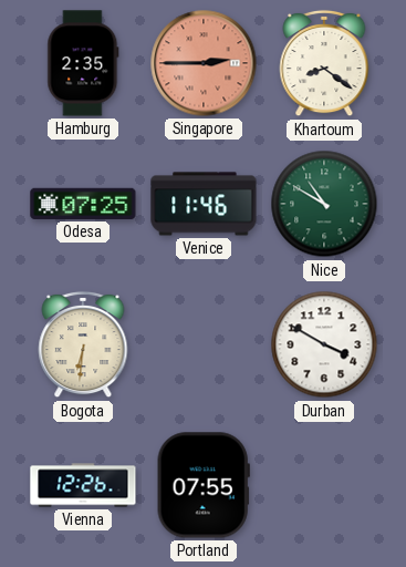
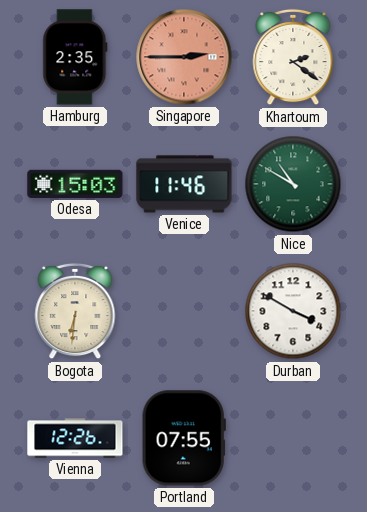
Khartoum: 8:21 -> 2:21
Odesa: 07:25 -> 15:03
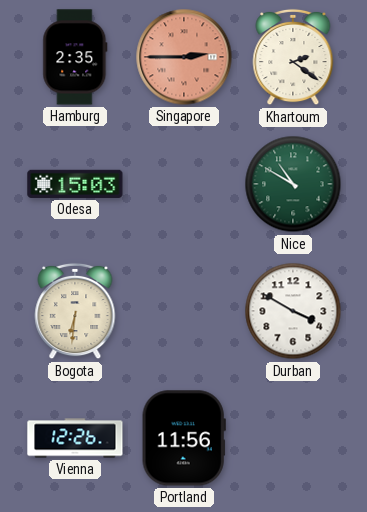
Venice: 11:46 -> none
Portland: 07:55 -> 11:56
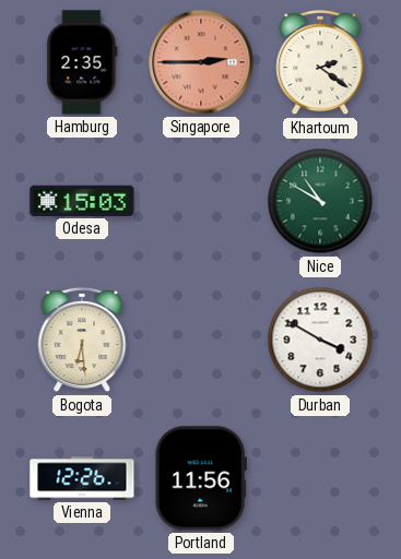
Bogota: 6:31 -> 6:29
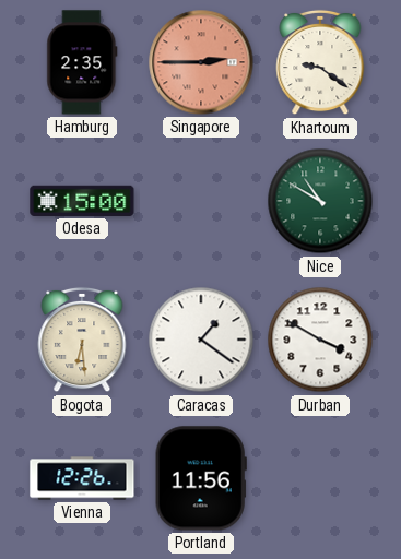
Khartoum: 2:21 -> 9:21
Odesa: 15:03 -> 15:00
Caracas: none -> 1:21
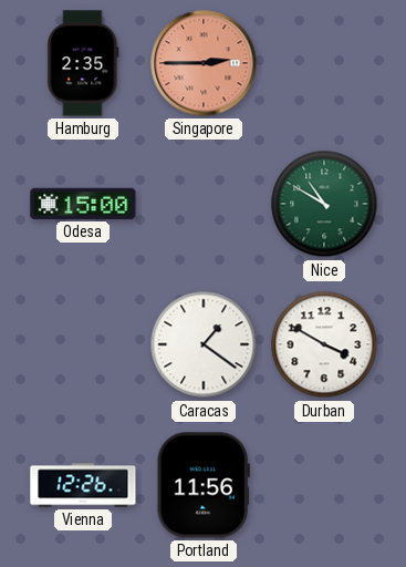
Khartoum: 9:21 -> none
Bogota: 6:29 -> none
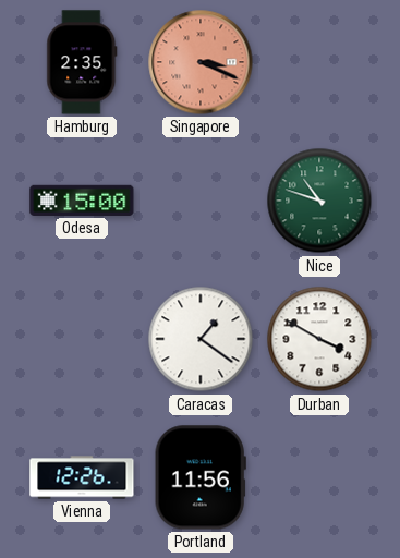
Singapore: 2:45 -> 3:19
Nice: 10:50 -> 10:48
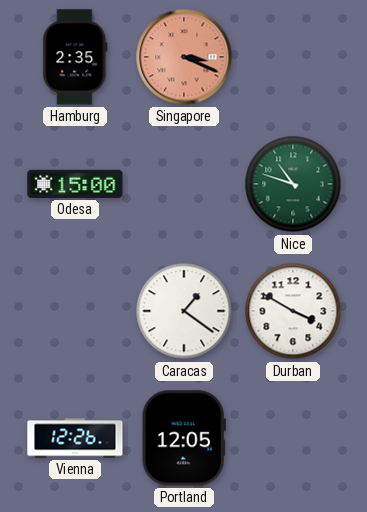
Portland: 11:56 -> 12:05
